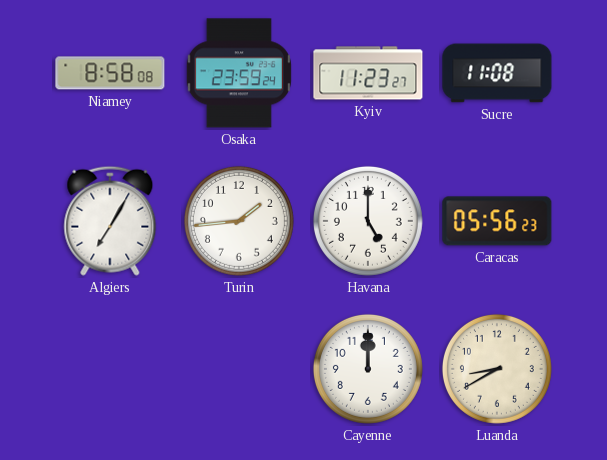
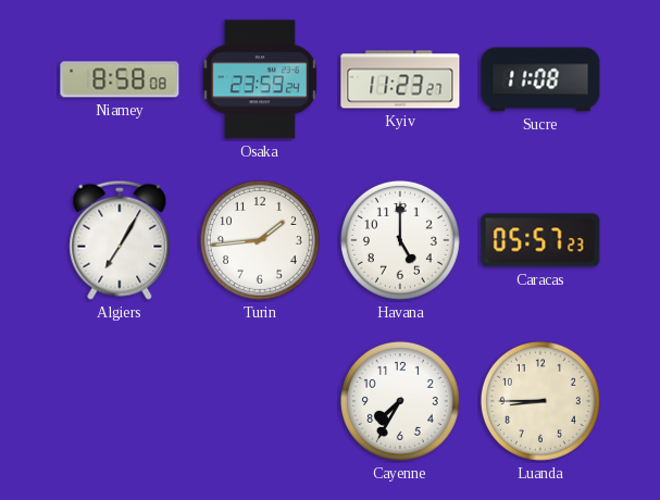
Caracas: 05:56 -> 05:57
Cayenne: 12:00 -> 7:35
Luanda: 8:40 -> 8:45
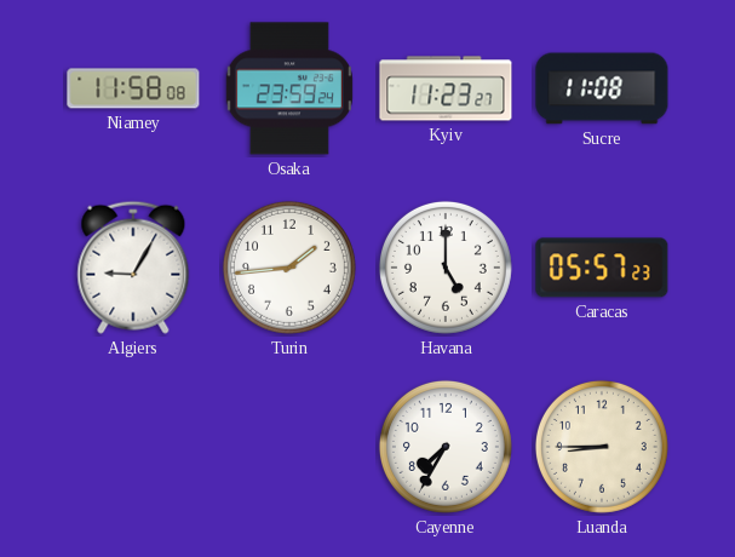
Niamey: 8:58 -> 11:58
Algiers: 7:05 -> 9:05
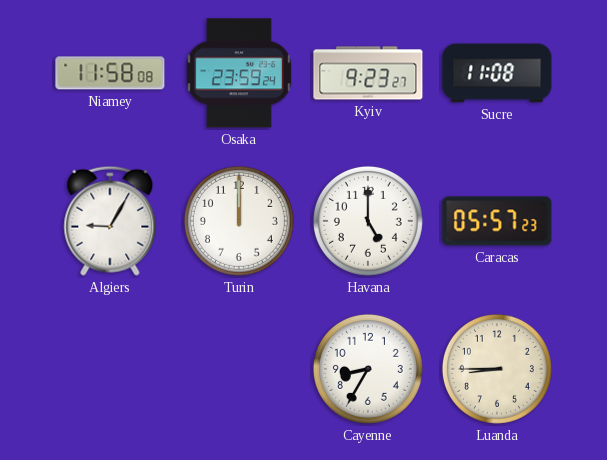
Kyiv: 11:23 -> 9:23
Turin: 1:44 -> 12:00
Cayenne: 7:35 -> 8:35
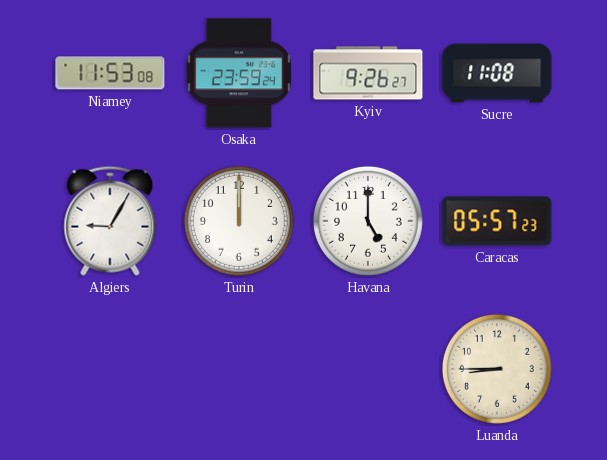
Niamey: 11:58 -> 11:53
Kyiv: 9:23 -> 9:26
Cayenne: 8:35 -> none
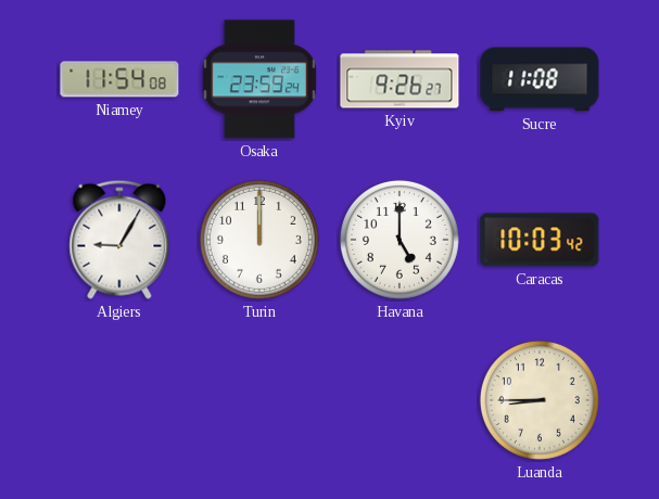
Niamey: 11:53 -> 11:54
Caracas: 05:57 -> 10:03
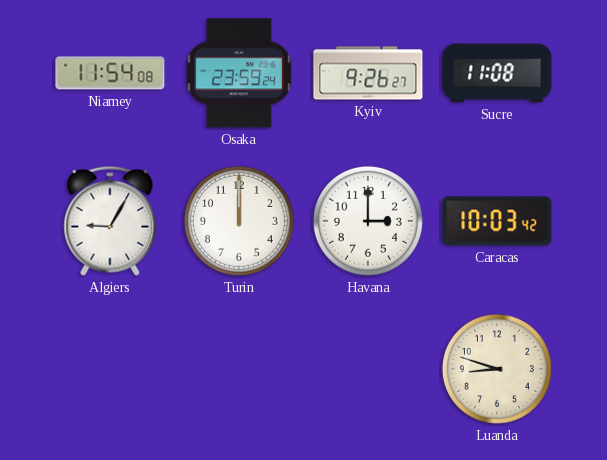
Havana: 5:00 -> 3:00
Luanda: 8:45 -> 8:48
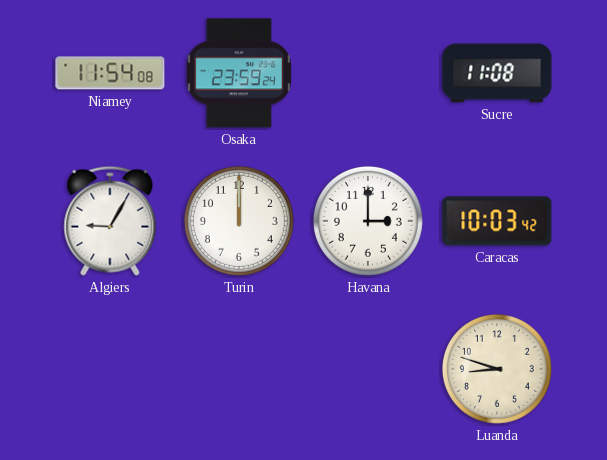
Kyiv: 9:26 -> none
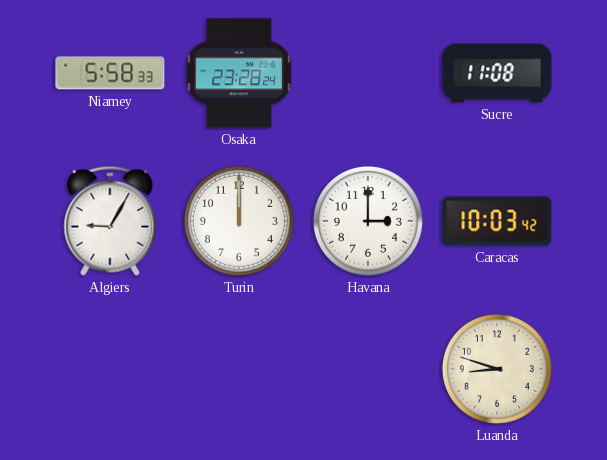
Niamey: 11:54 -> 5:58
Osaka: 23:59 -> 23:28
